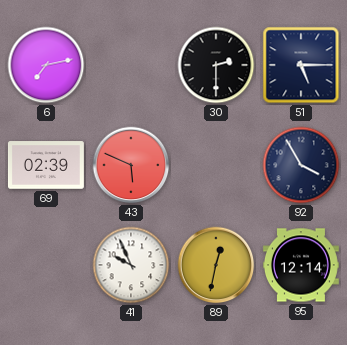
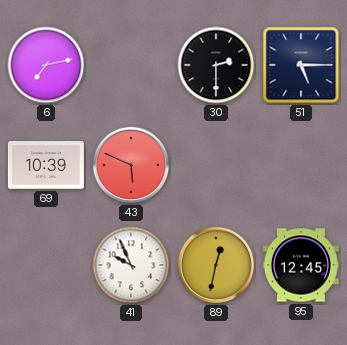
69: 02:39 -> 10:39
92: 3:55 -> none
95: 12:14 -> 12:45
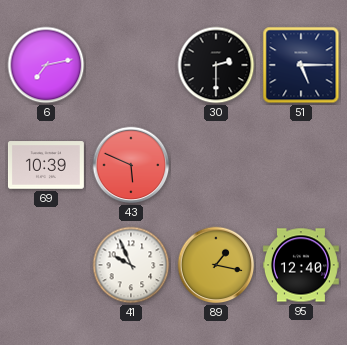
89: 12:32 -> 1:17
95: 12:45 -> 12:40
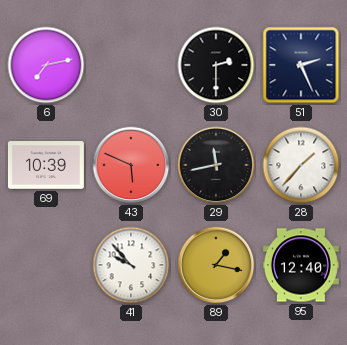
51: 5:15 -> 2:26
29: none -> 11:43
28: none -> 1:37
41: 9:56 -> 9:53
